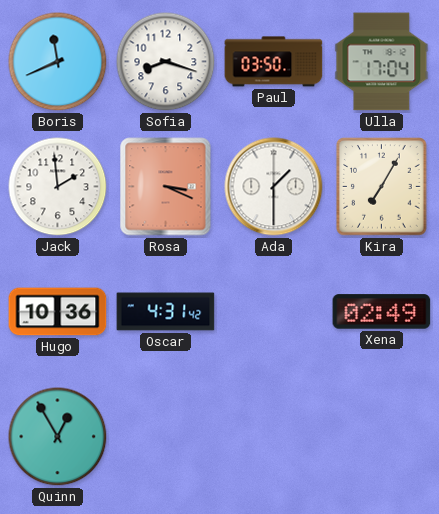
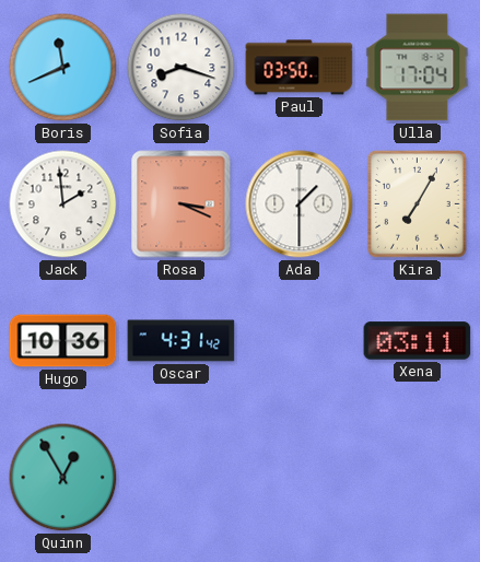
Xena: 02:49 -> 03:11
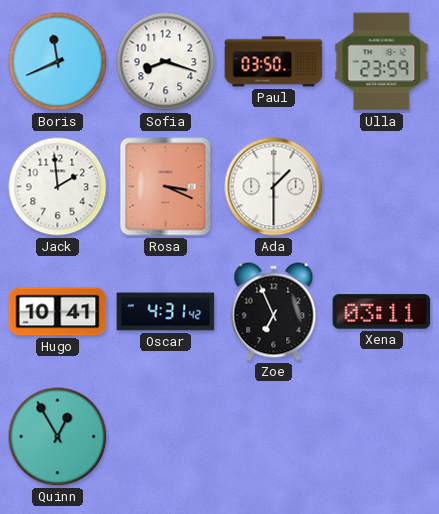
Ulla: 17:04 -> 23:59
Kira: 7:05 -> none
Hugo: 10:36 -> 10:41
Zoe: none -> 6:56
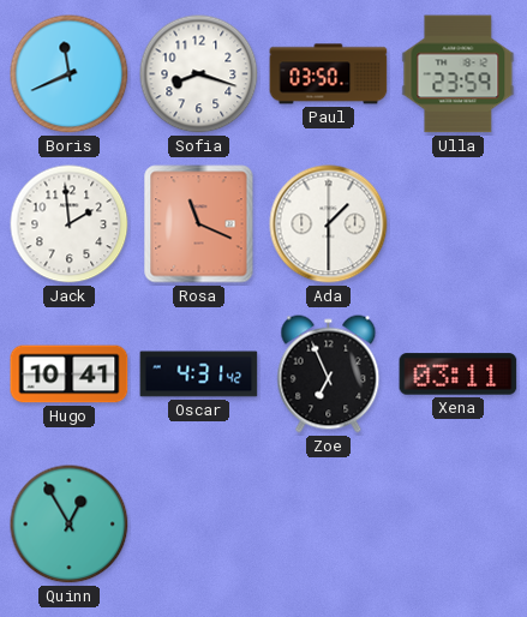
Rosa: 3:19 -> 11:19
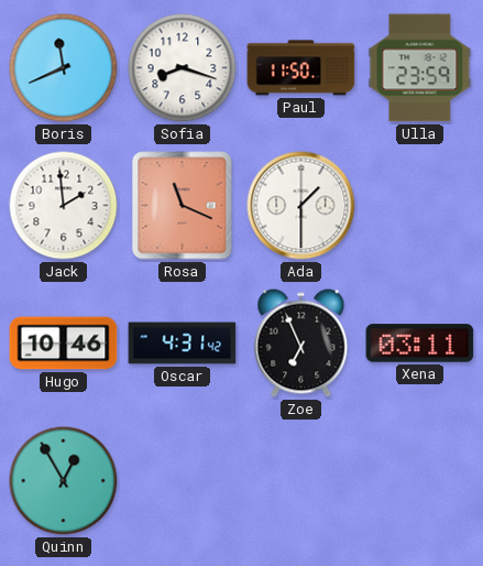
Paul: 03:50 -> 11:50
Hugo: 10:41 -> 10:46
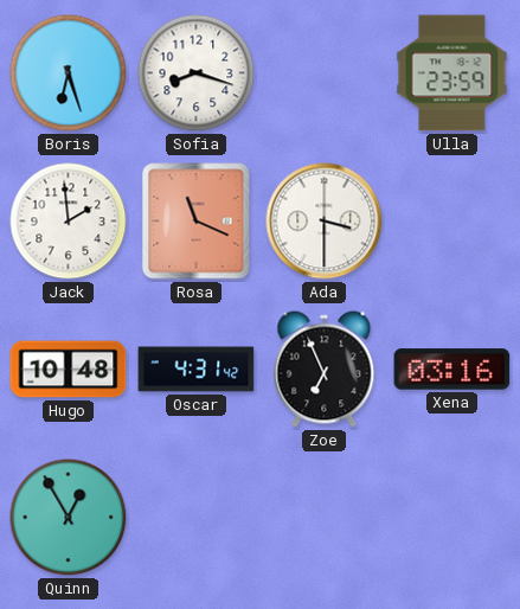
Boris: 11:41 -> 6:27
Paul: 11:50 -> none
Ada: 1:30 -> 3:30
Hugo: 10:46 -> 10:48
Xena: 03:11 -> 03:16
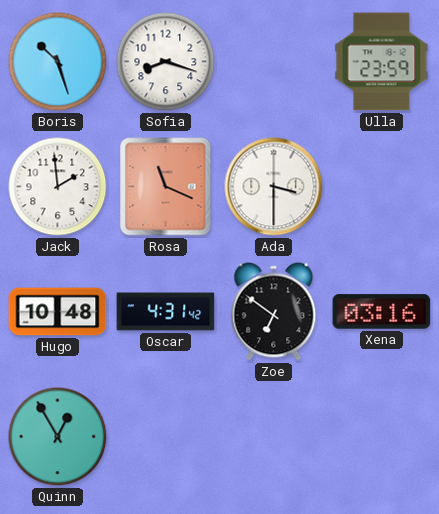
Boris: 6:27 -> 10:27
Zoe: 6:56 -> 6:51
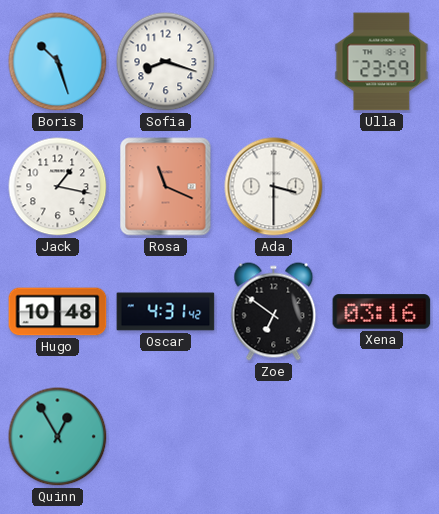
Jack: 1:59 -> 1:17
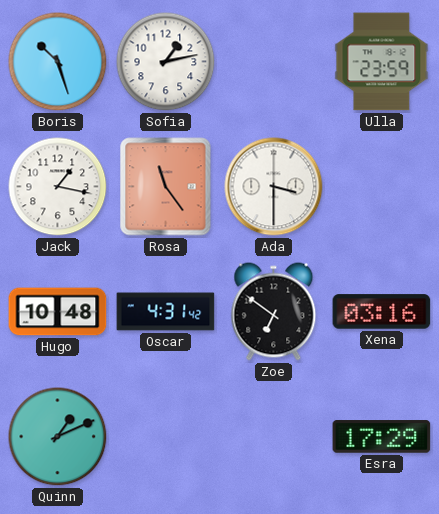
Sofia: 8:18 -> 1:13
Rosa: 11:19 -> 11:24
Quinn: 12:55 -> 1:11
Esra: none -> 17:29
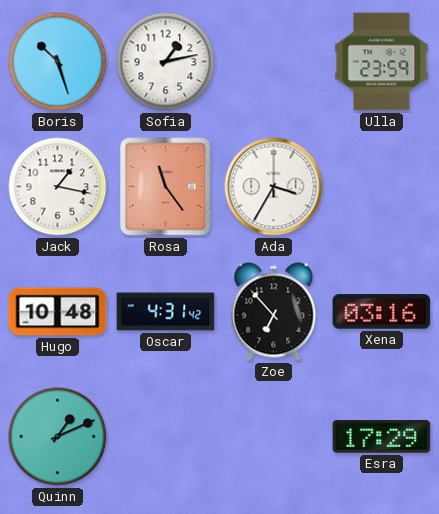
Ada: 3:30 -> 3:35
Zoe: 6:51 -> 6:53
